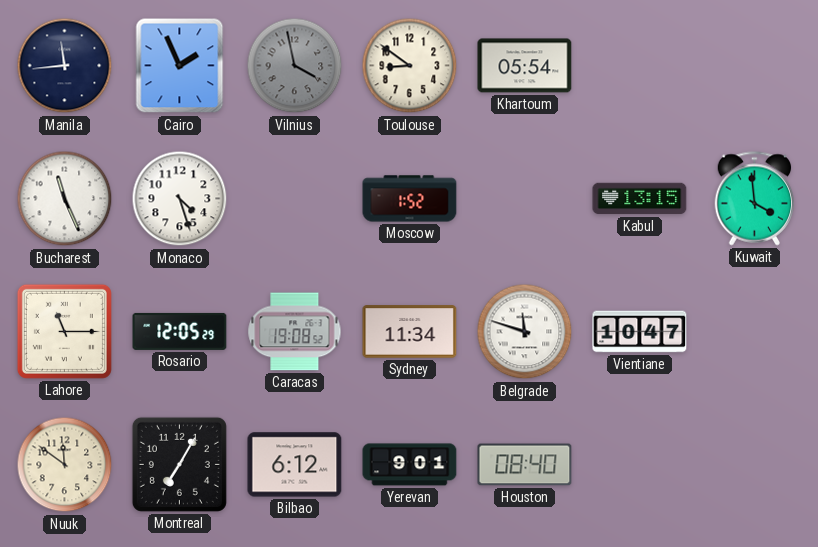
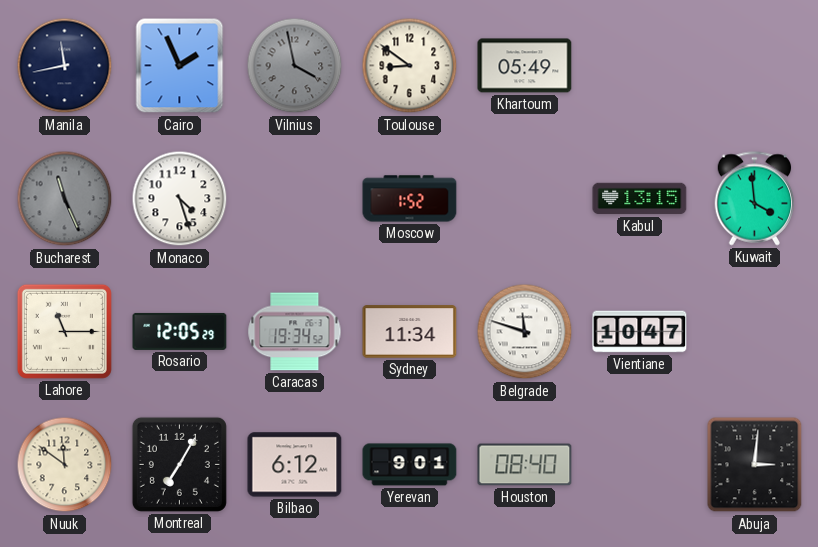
Manila: 11:44 -> 11:43
Khartoum: 05:54 -> 05:49
Bucharest dial: white -> grey
Caracas: 19:08 -> 19:34
Abuja: none -> 3:01
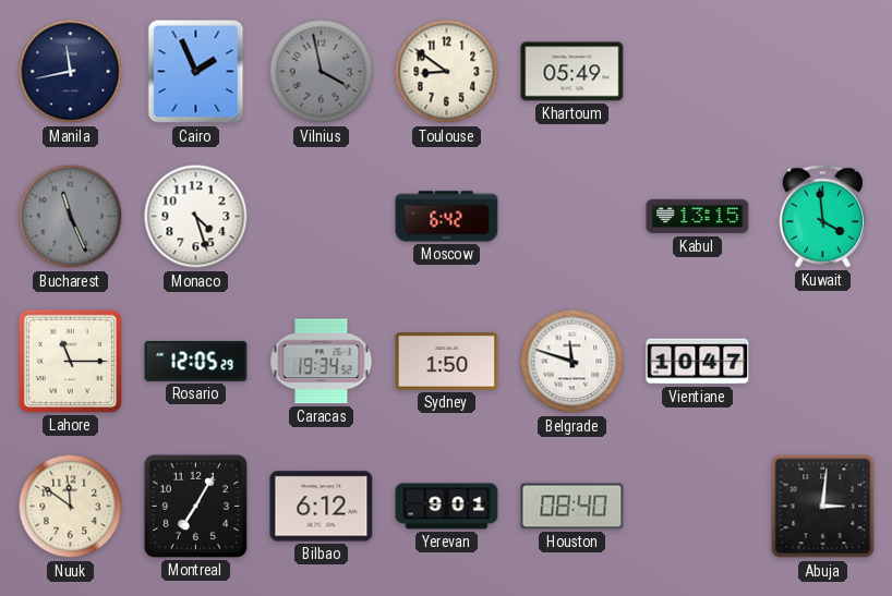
Moscow: 1:52 -> 6:42
Sydney: 11:34 -> 1:50
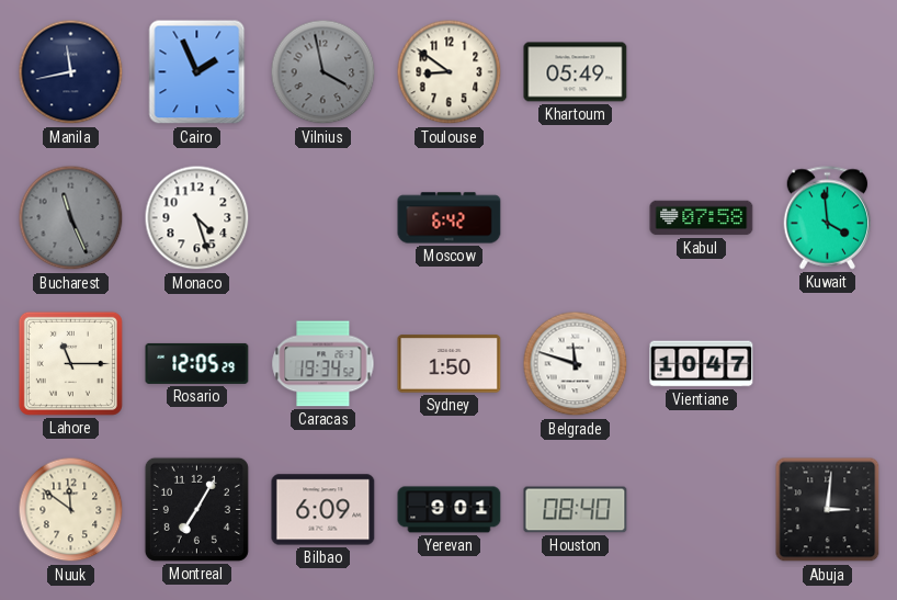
Kabul: 13:15 -> 07:58
Bilbao: 6:12 -> 6:09
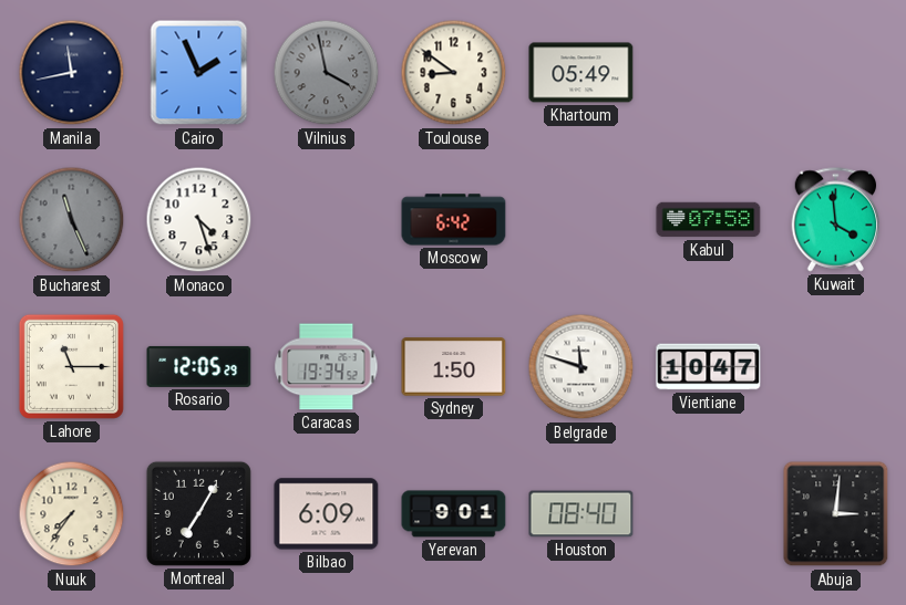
Nuuk: 11:51 -> 7:36
